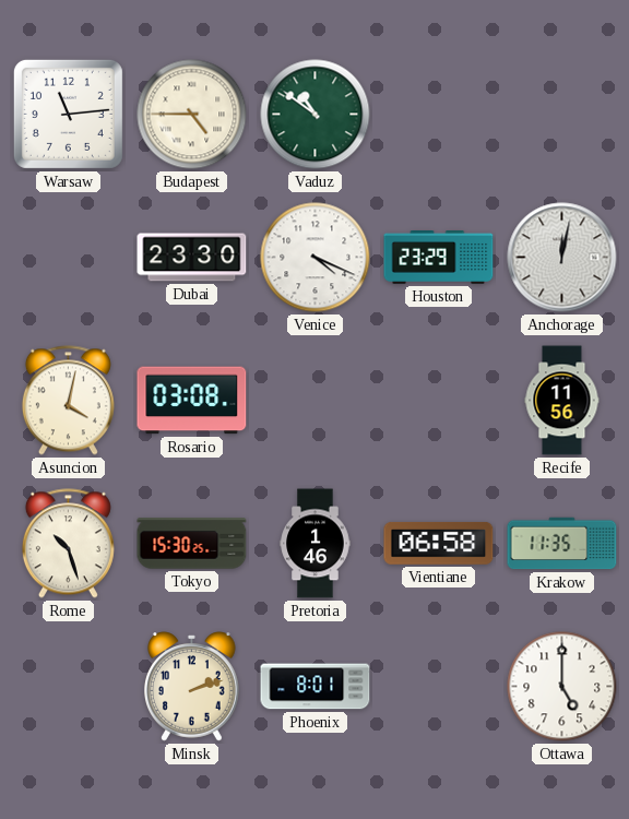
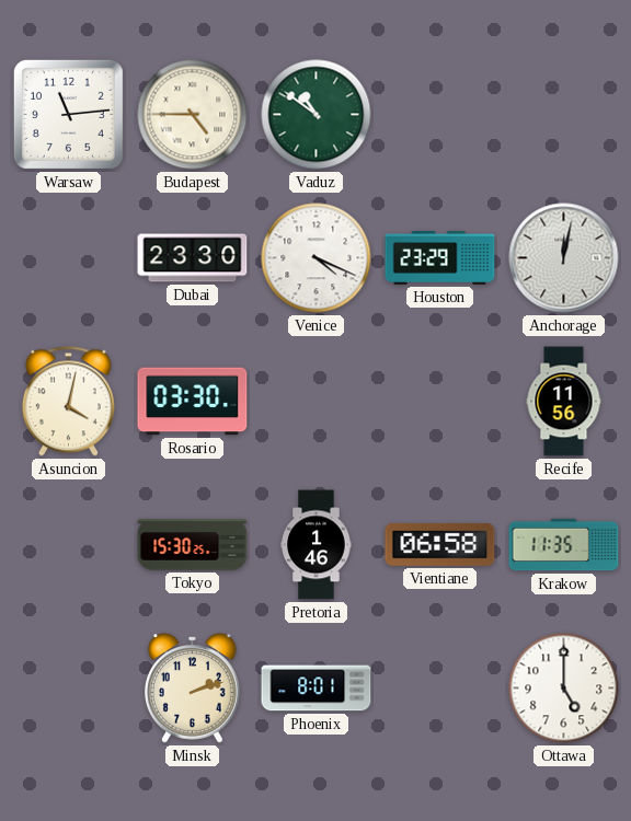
Rosario: 03:08 -> 03:30
Rome: 10:27 -> none
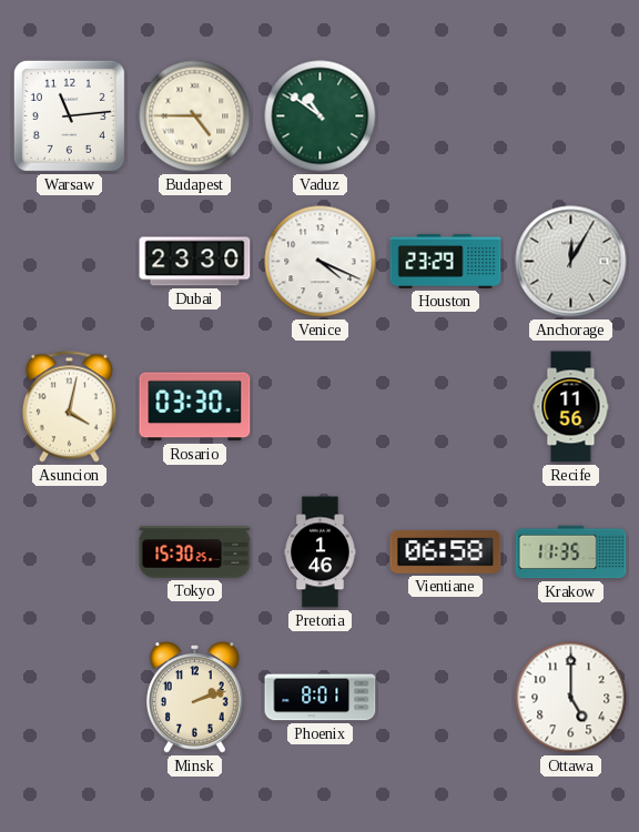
Anchorage: 12:02 -> 12:05
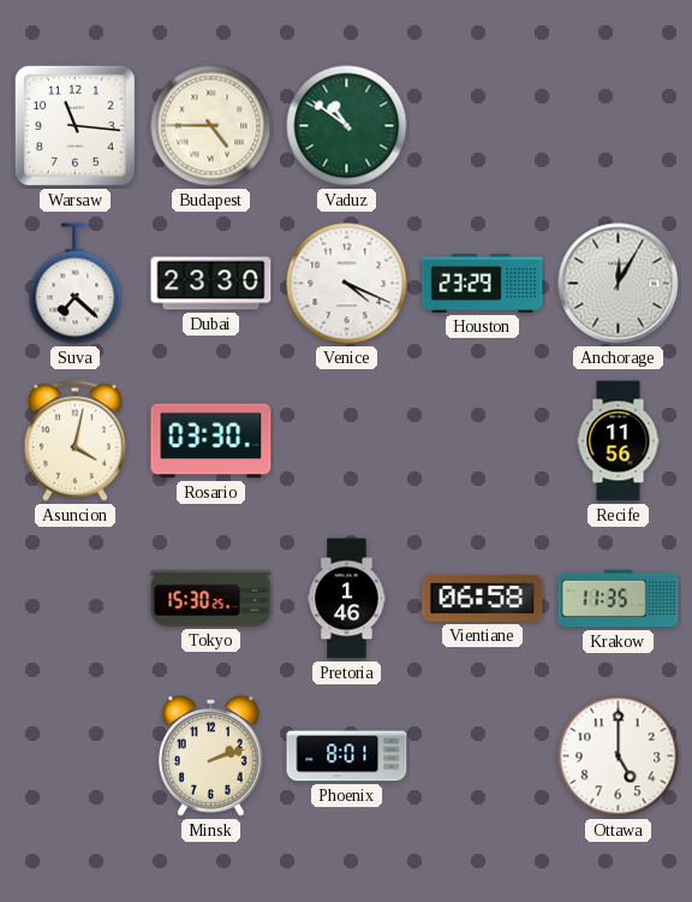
Warsaw: 11:14 -> 11:16
Suva: none -> 7:22
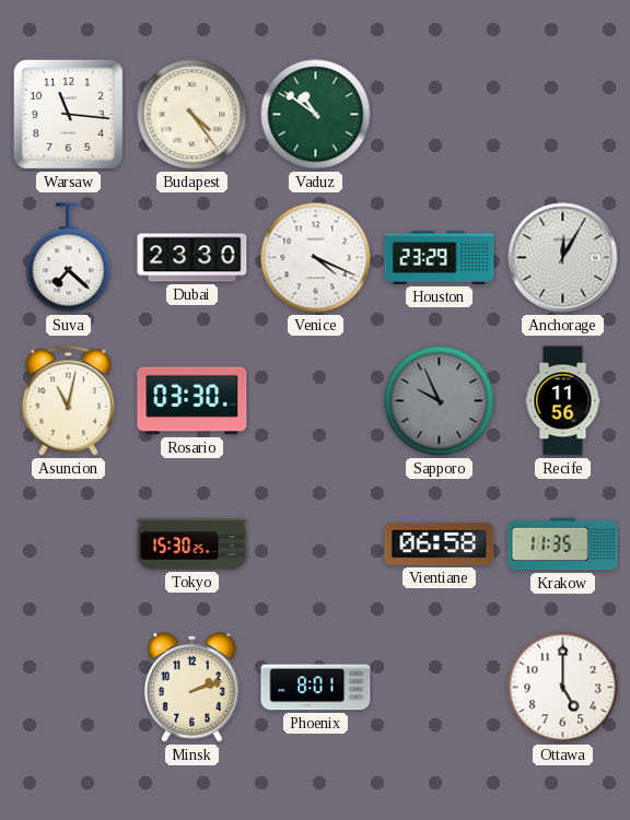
Budapest: 4:45 -> 4:24
Asuncion: 4:02 -> 11:02
Sapporo: none -> 9:56
Pretoria: 1:46 -> none
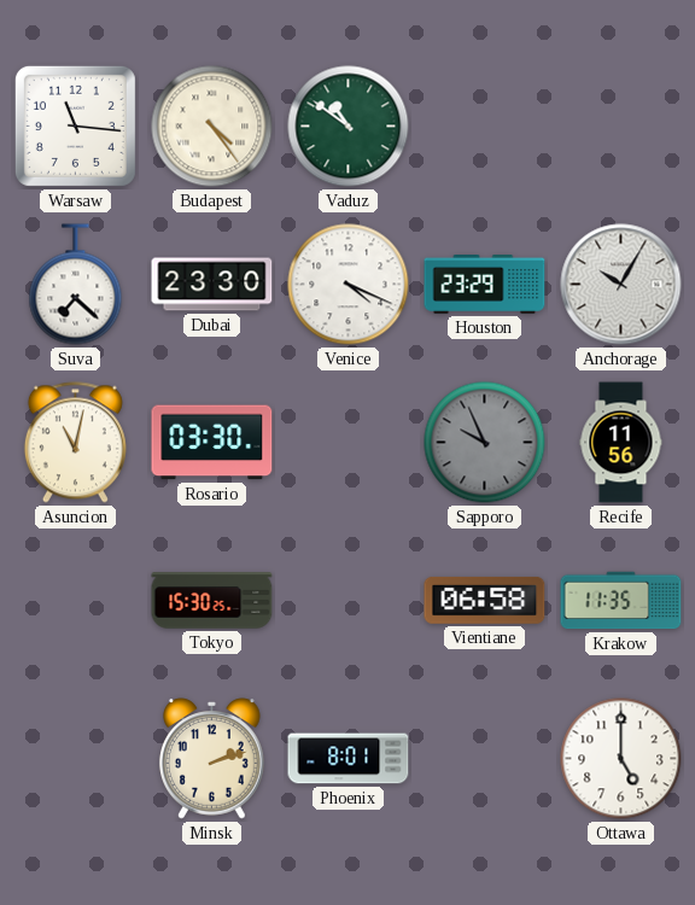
Anchorage: 12:05 -> 10:05
